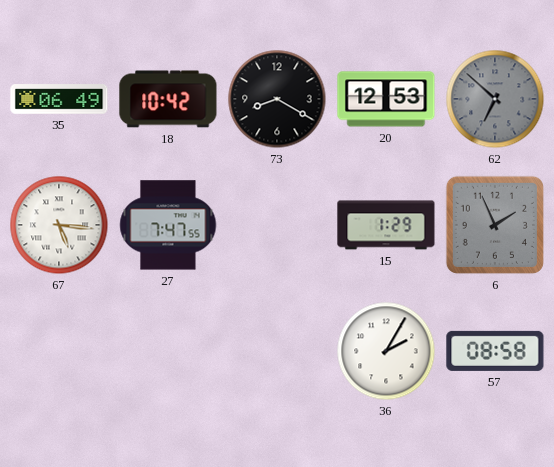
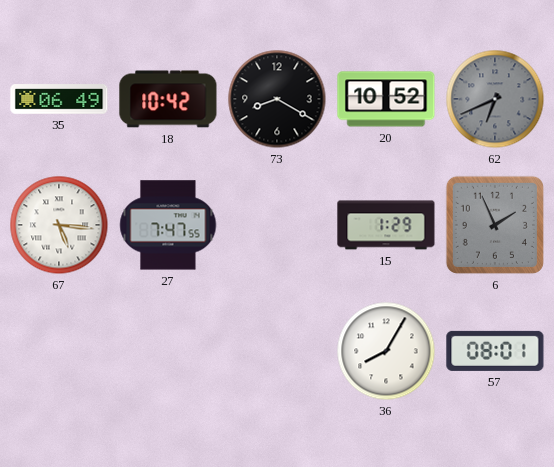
20: 12:53 -> 10:52
62: 6:52 -> 6:41
36: 2:05 -> 8:05
57: 08:58 -> 08:01
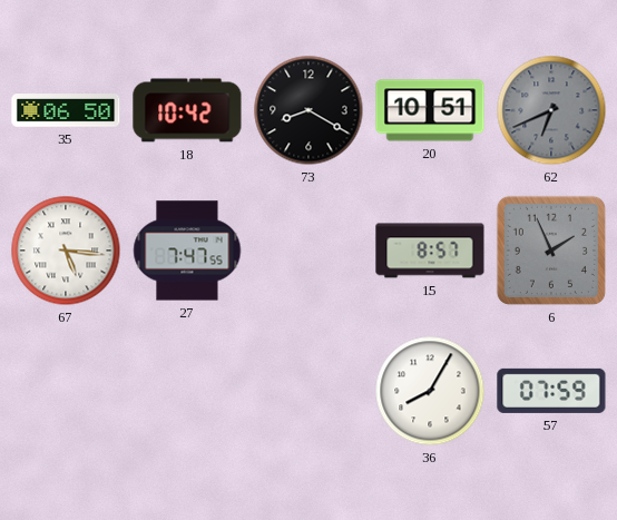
35: 06:49 -> 06:50
20: 10:52 -> 10:51
15: 1:29 -> 8:57
57: 08:01 -> 07:59
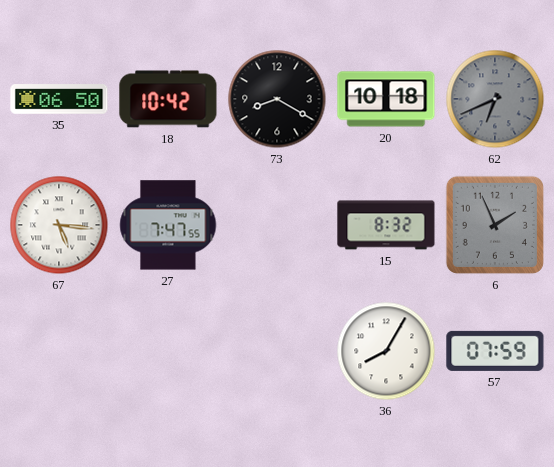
20: 10:51 -> 10:18
15: 8:57 -> 8:32
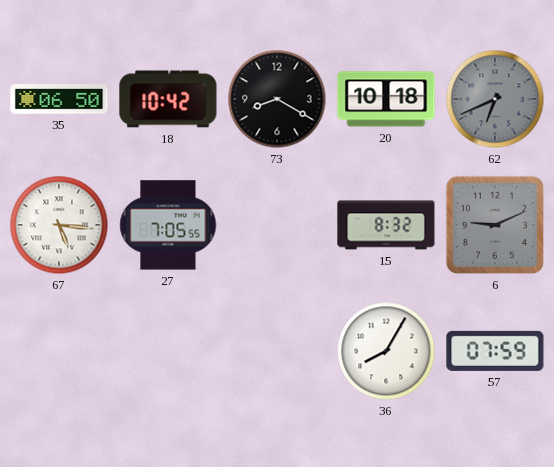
27: 7:47 -> 7:05
6: 1:56 -> 9:11
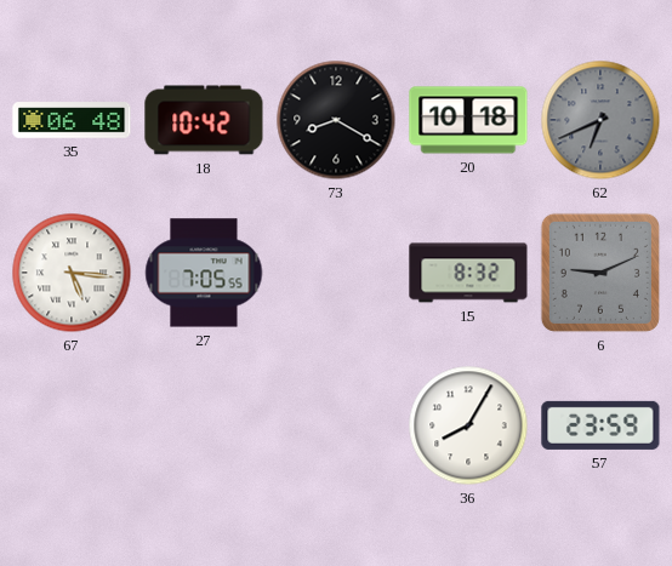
35: 06:50 -> 06:48
57: 07:59 -> 23:59
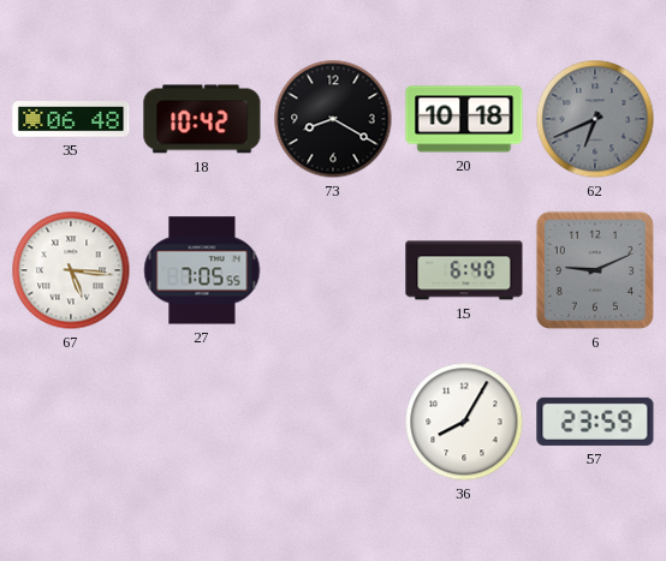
15: 8:32 -> 6:40
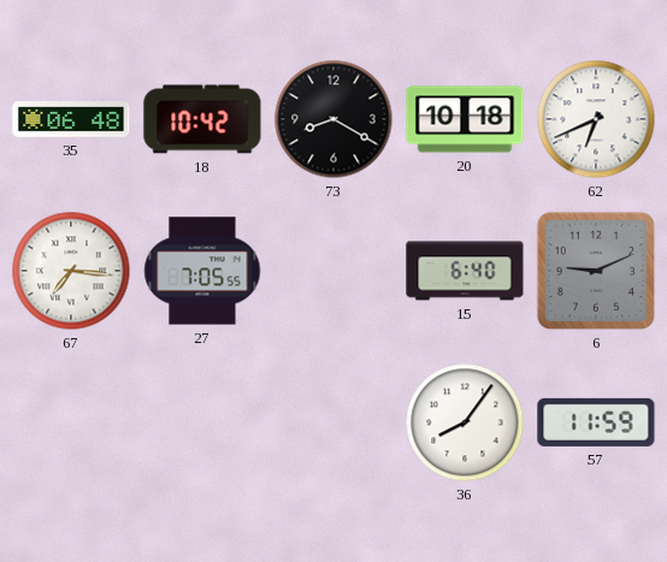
62 dial: grey -> white
67: 5:16 -> 7:16
36: 8:05 -> 8:06
57: 23:59 -> 11:59
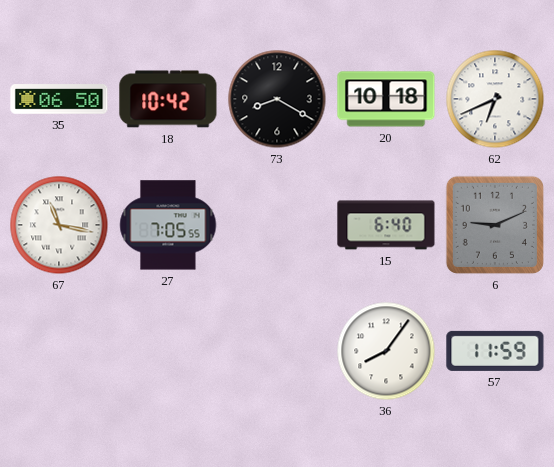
35: 06:48 -> 06:50
67: 7:16 -> 11:17
